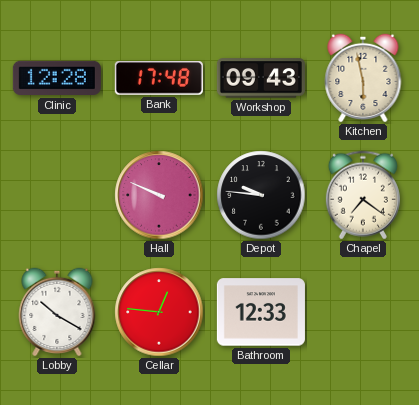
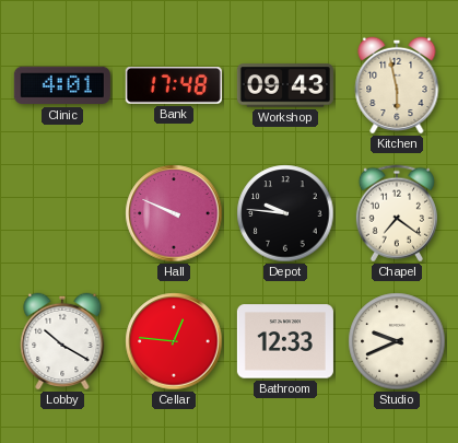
Clinic: 12:28 -> 4:01
Studio: none -> 9:41
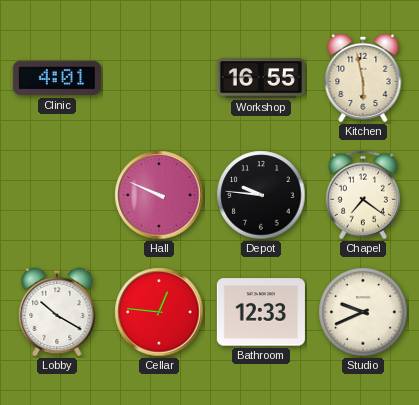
Bank: 17:48 -> none
Workshop: 09:43 -> 16:55
